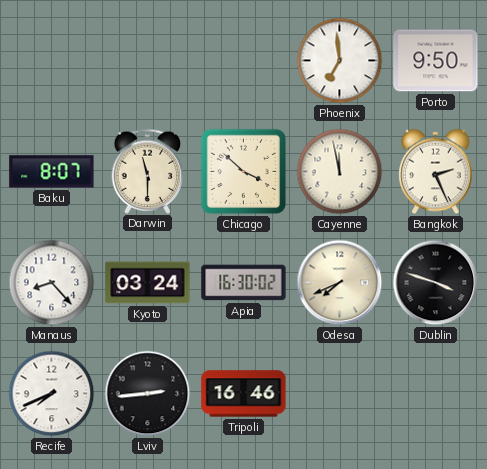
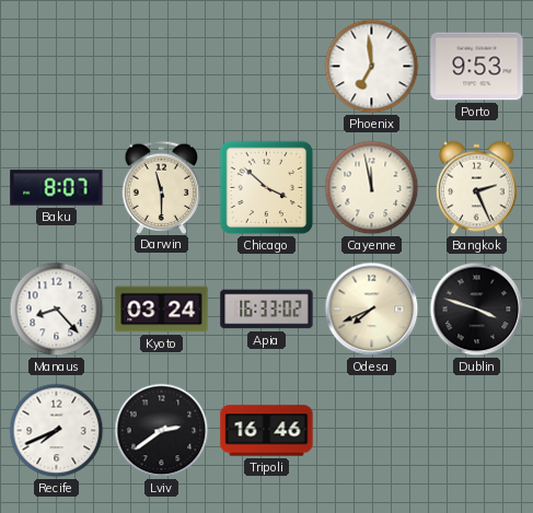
Porto: 9:50 -> 9:53
Apia: 16:30 -> 16:33
Lviv: 2:44 -> 2:39
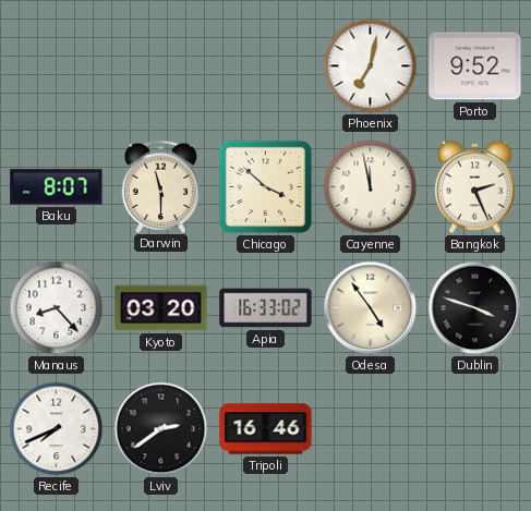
Phoenix: 6:59 -> 7:02
Porto: 9:53 -> 9:52
Kyoto: 03:24 -> 03:20
Odesa: 7:41 -> 4:54
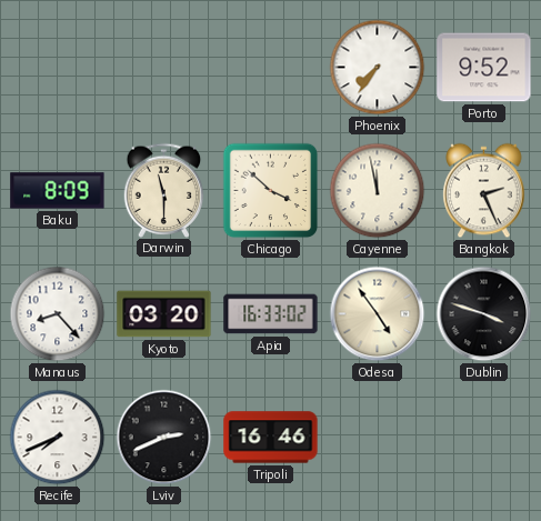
Phoenix: 7:02 -> 7:36
Baku: 8:07 -> 8:09
Lviv: 2:39 -> 2:41
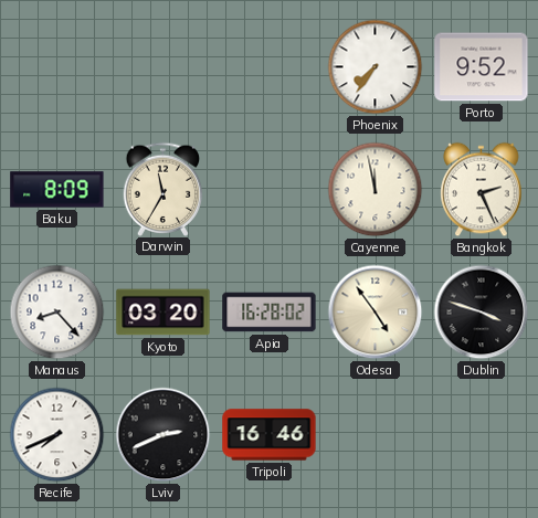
Darwin: 11:30 -> 11:35
Chicago: 3:52 -> none
Apia: 16:33 -> 16:28
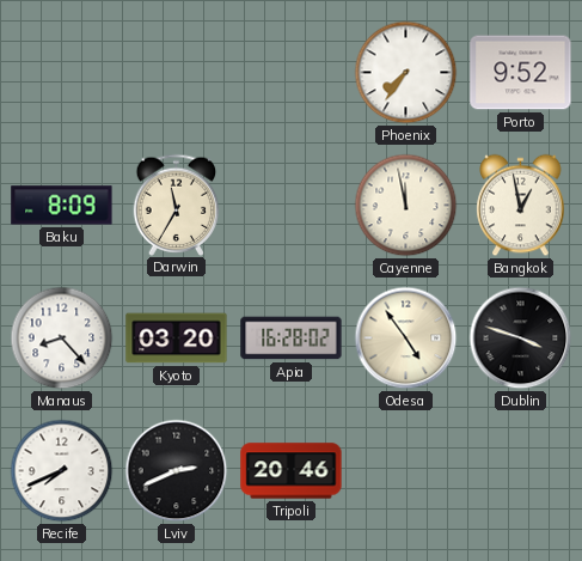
Bangkok: 2:26 -> 12:58
Tripoli: 16:46 -> 20:46
